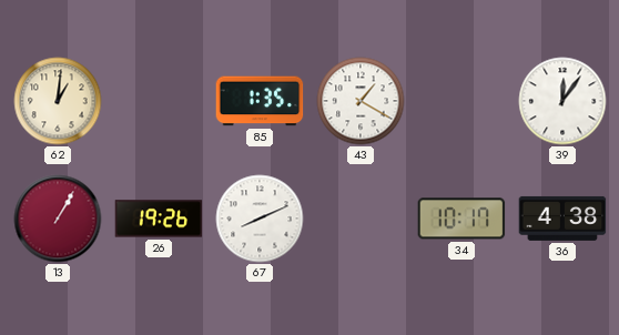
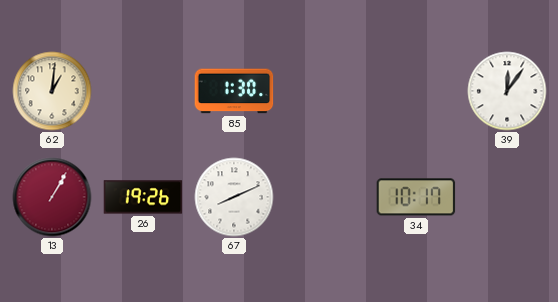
85: 1:35 -> 1:30
43: 1:20 -> none
36: 4:38 -> none
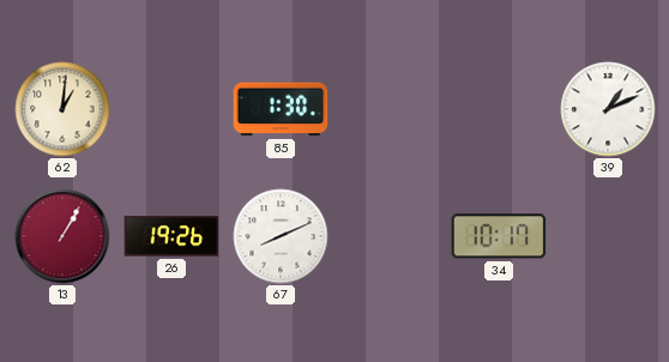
39: 12:06 -> 1:11
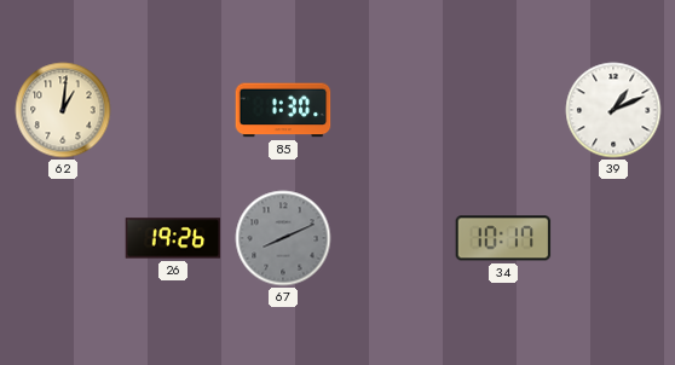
13: 1:05 -> none
67 dial: white -> grey
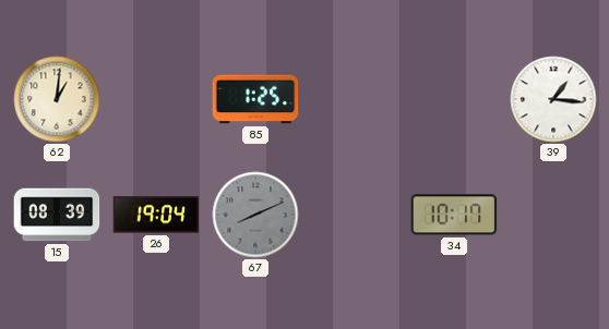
85: 1:30 -> 1:25
39: 1:11 -> 1:16
15: none -> 08:39
26: 19:26 -> 19:04
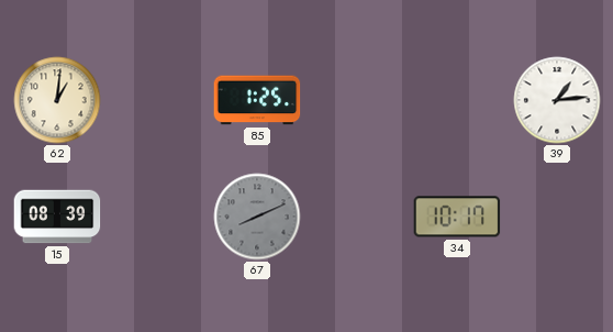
39: 1:16 -> 1:14
26: 19:04 -> none
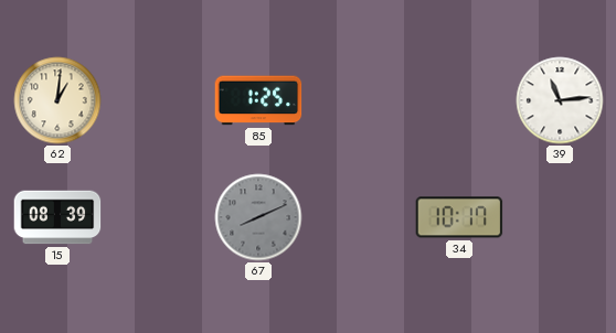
39: 1:14 -> 11:14
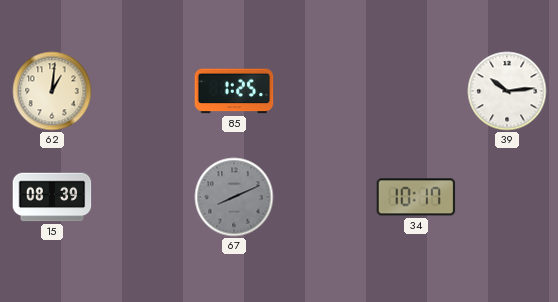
39: 11:14 -> 10:14
